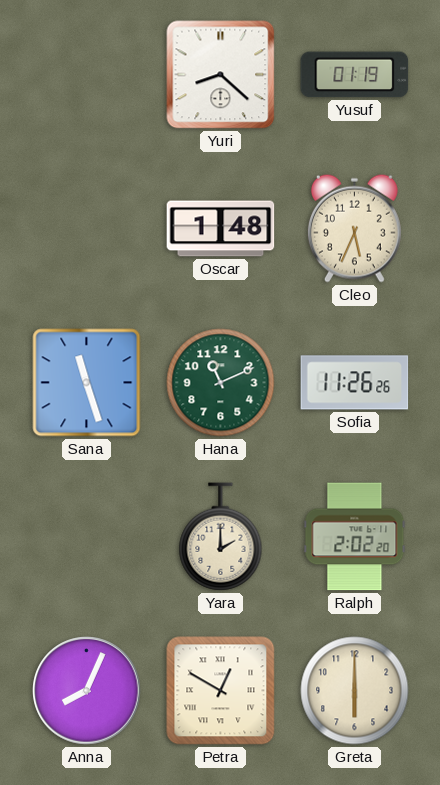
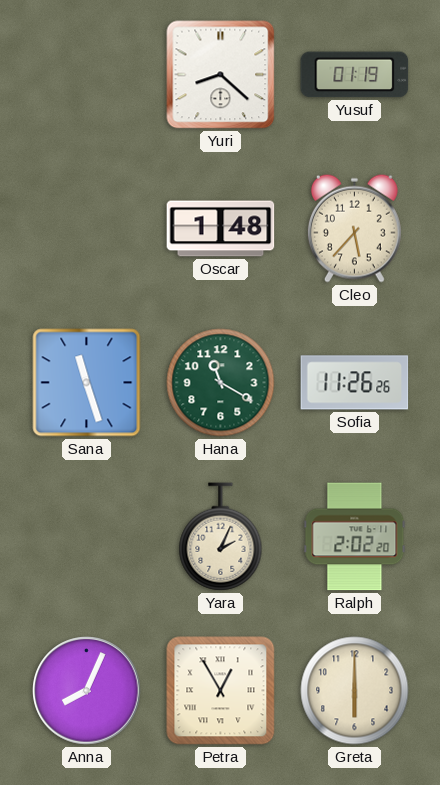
Cleo: 5:34 -> 5:37
Hana: 11:11 -> 11:20
Yara: 2:00 -> 2:04
Petra: 12:50 -> 12:55
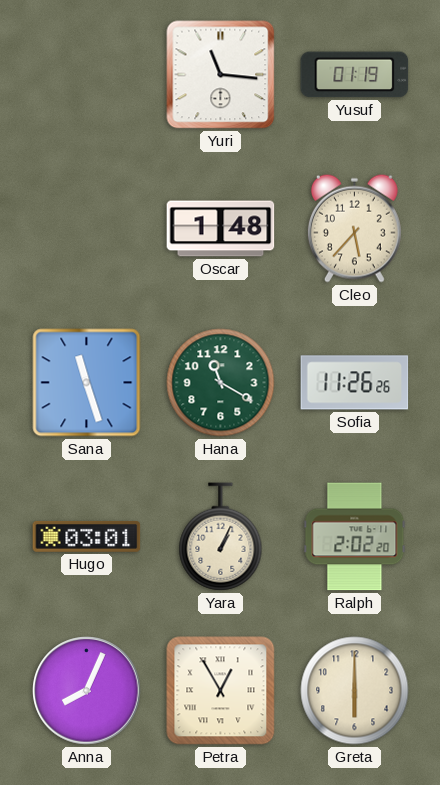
Yuri: 8:22 -> 11:16
Hugo: none -> 03:01
Yara: 2:04 -> 1:04
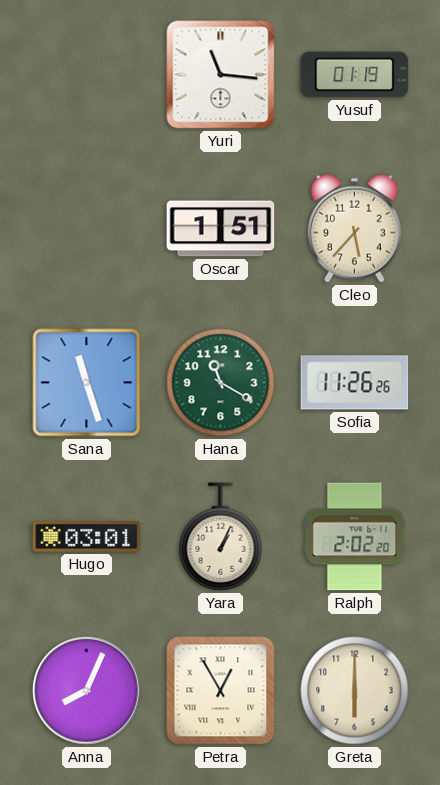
Oscar: 1:48 -> 1:51
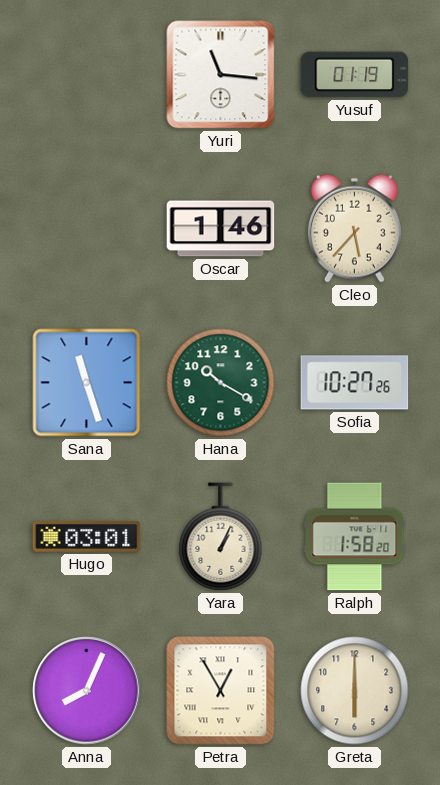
Oscar: 1:51 -> 1:46
Hana: 11:20 -> 10:20
Sofia: 11:26 -> 10:27
Ralph: 2:02 -> 1:58
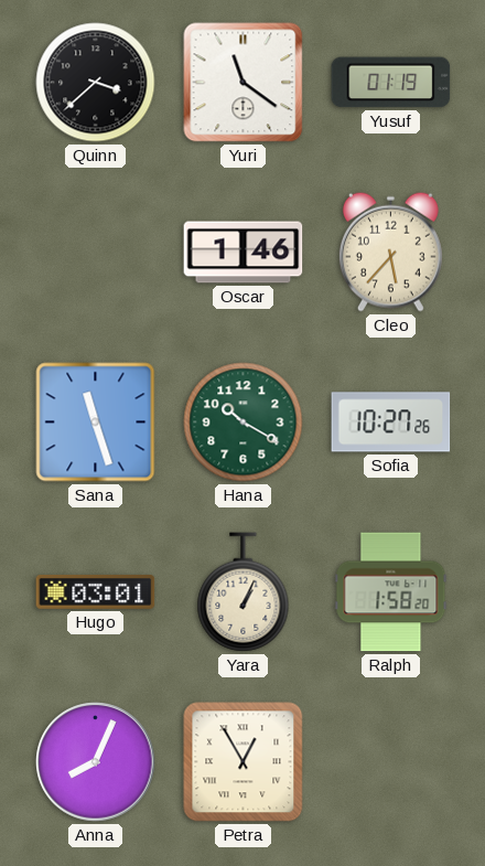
Quinn: none -> 3:38
Yuri: 11:16 -> 11:21
Greta: 6:00 -> none
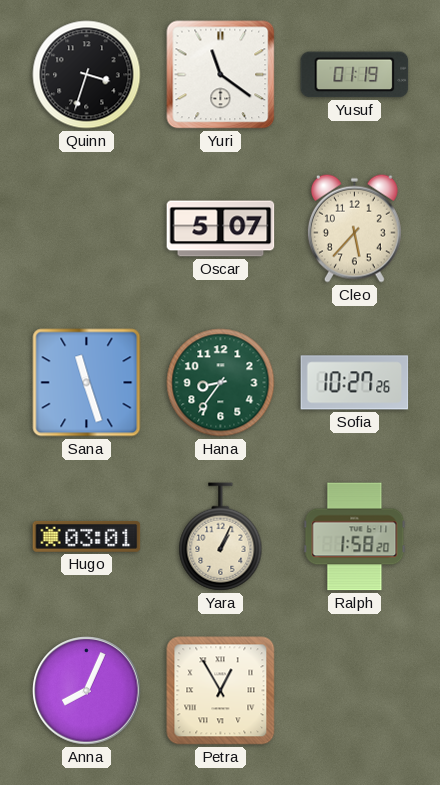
Quinn: 3:38 -> 3:33
Oscar: 1:46 -> 5:07
Hana: 10:20 -> 8:36
